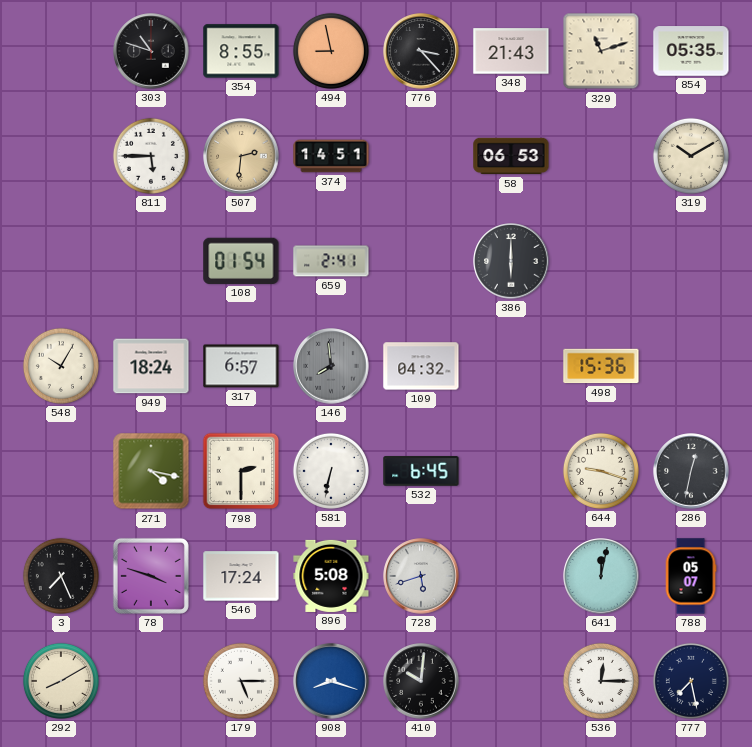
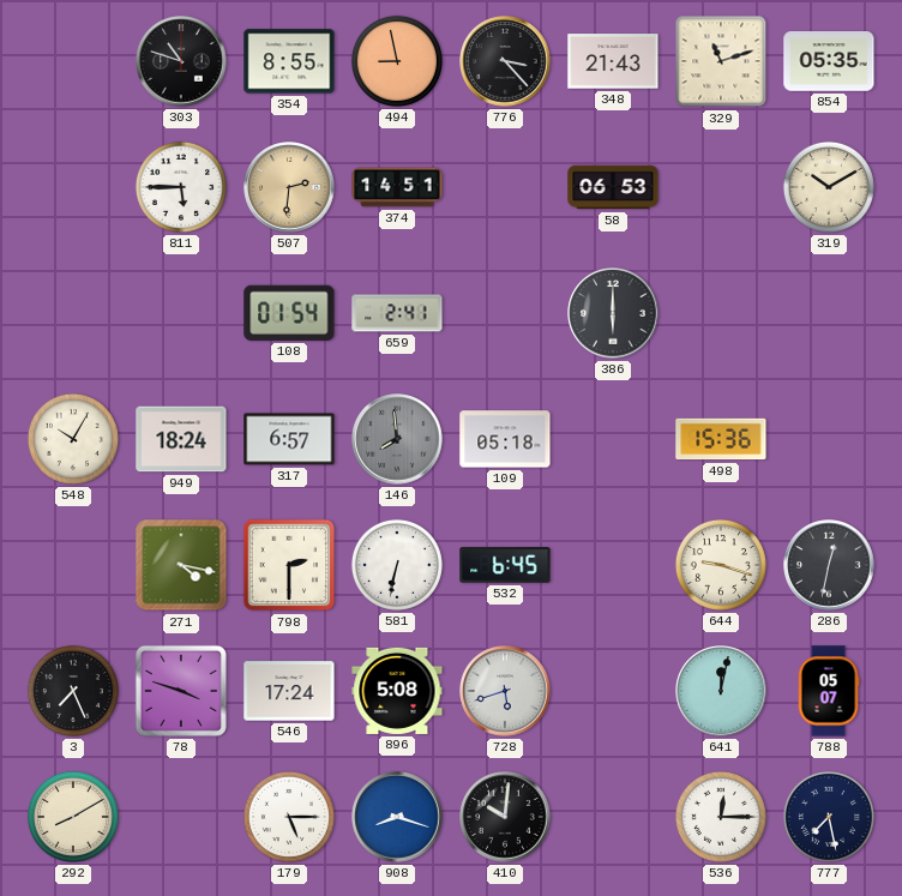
109: 04:32 -> 05:18
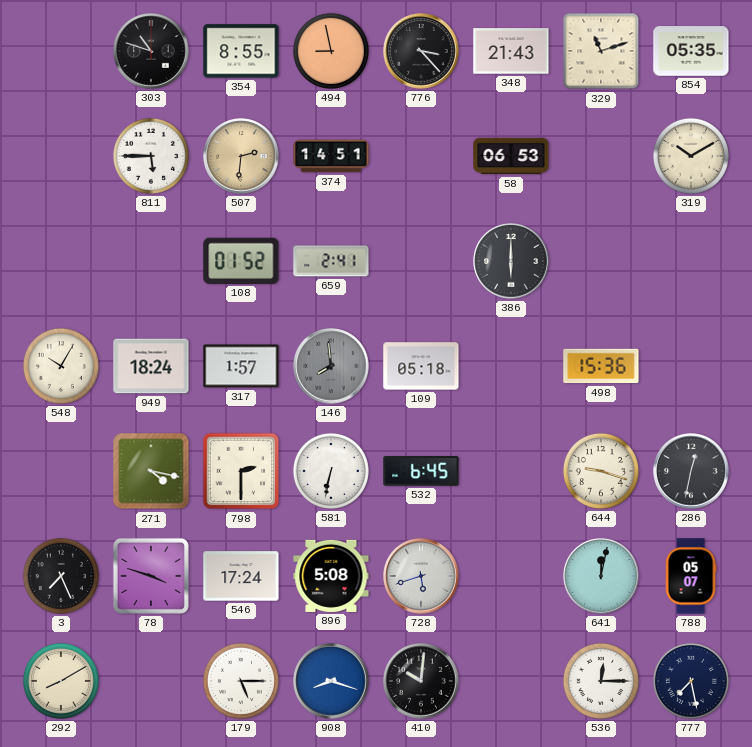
108: 01:54 -> 01:52
317: 6:57 -> 1:57
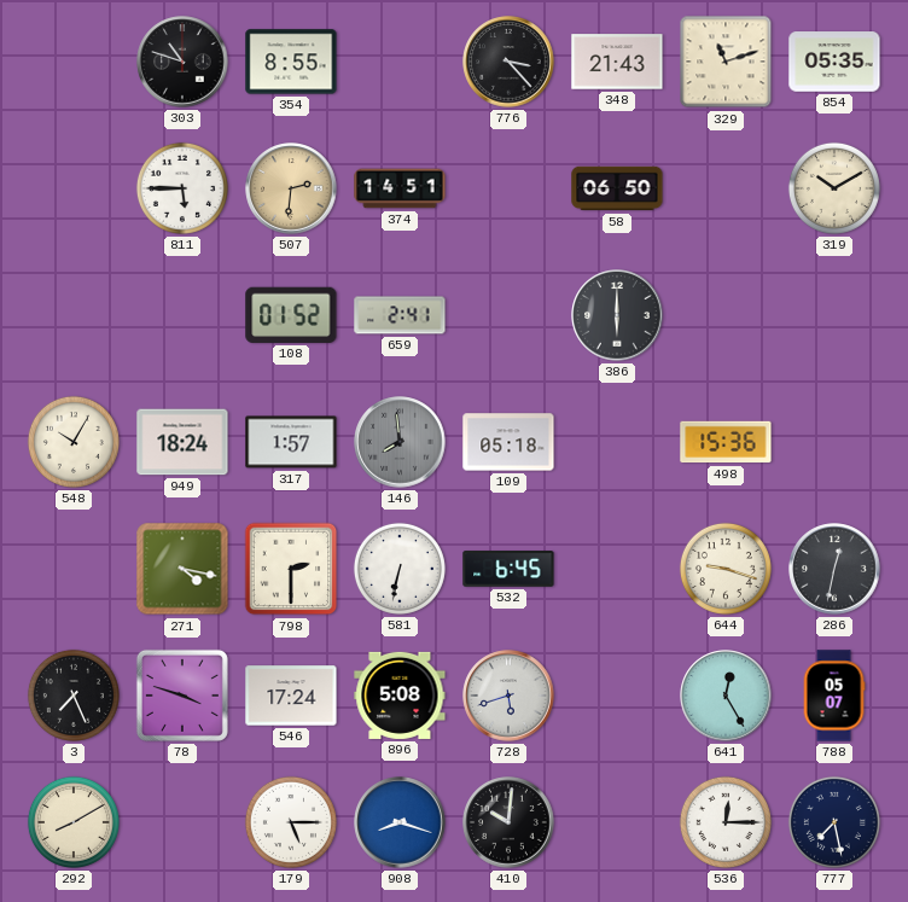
494: 8:58 -> none
58: 06:53 -> 06:50
641: 12:02 -> 12:25
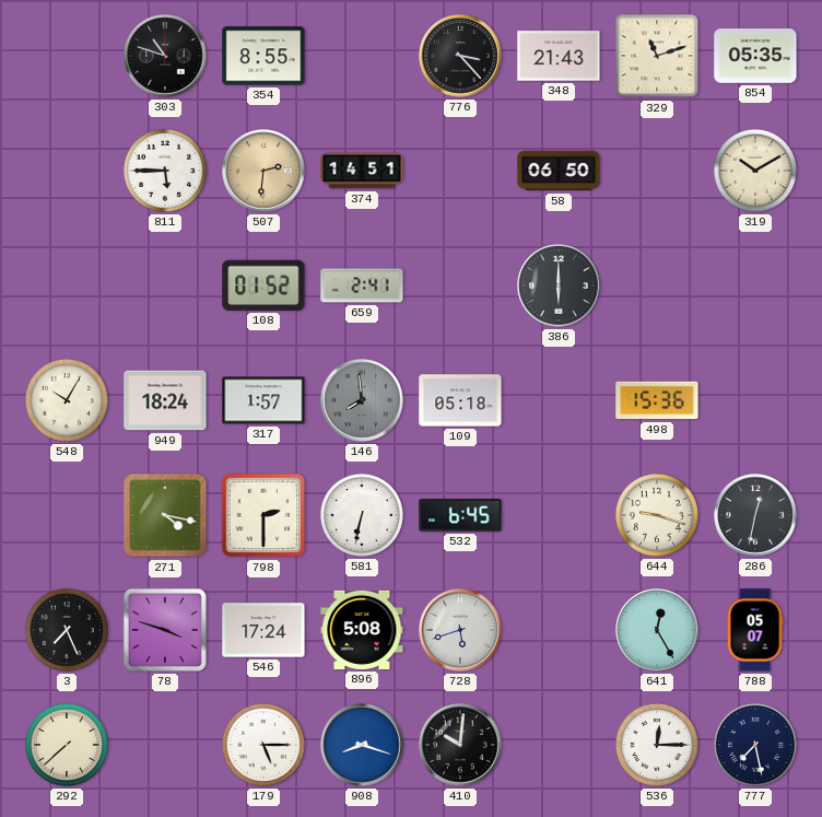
292: 8:10 -> 7:38
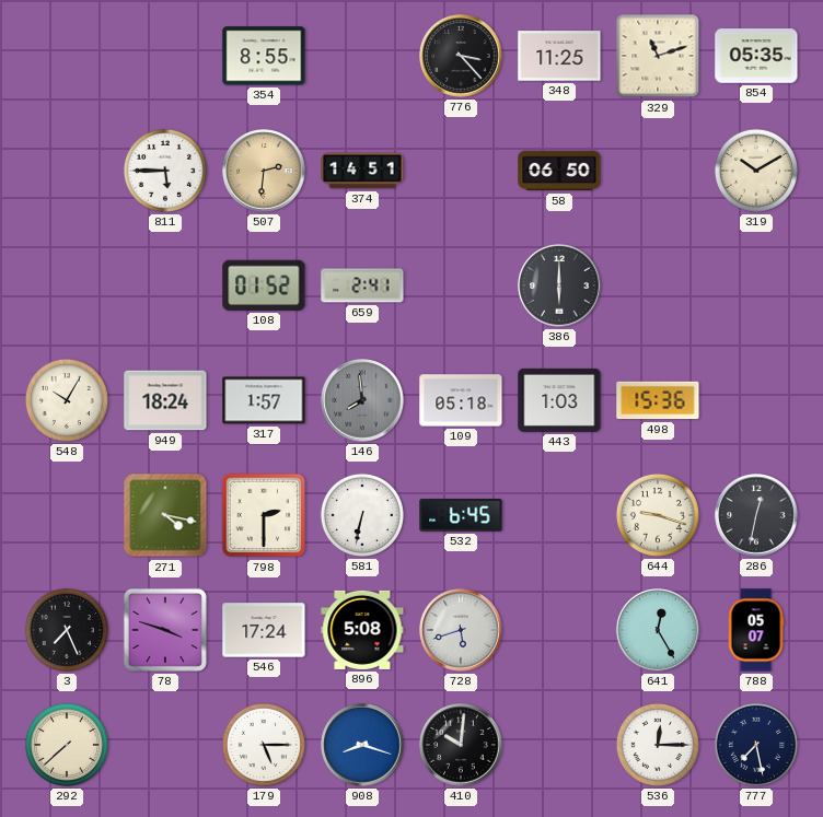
303: 10:48 -> none
348: 21:43 -> 11:25
443: none -> 1:03
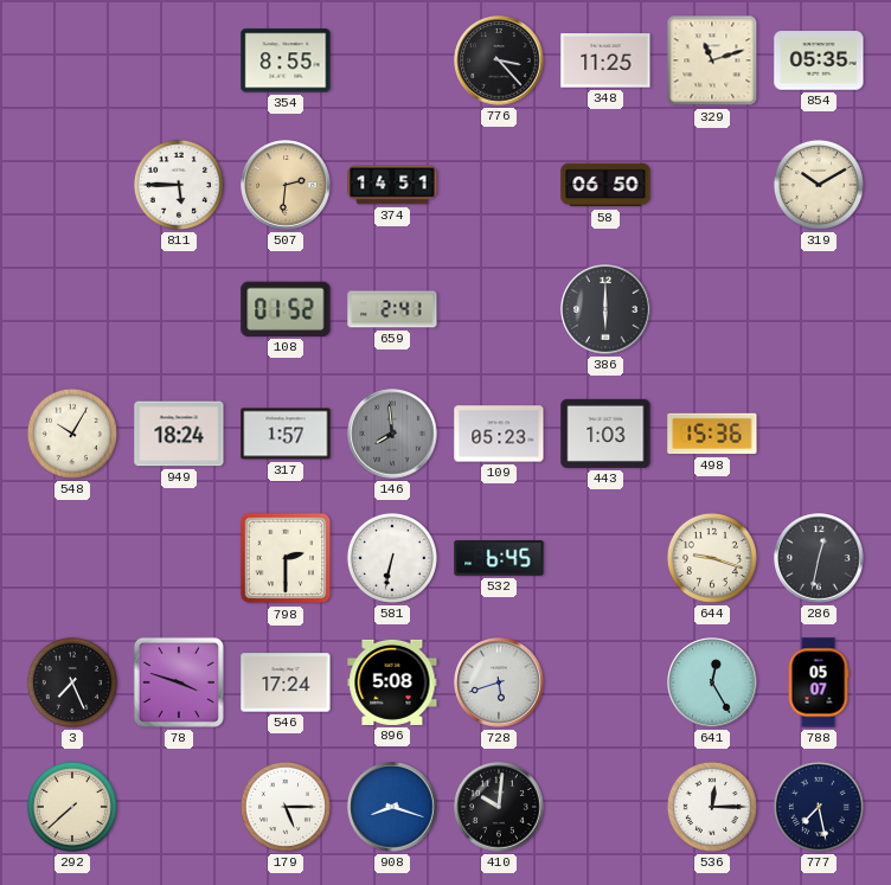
109: 05:18 -> 05:23
271: 4:17 -> none
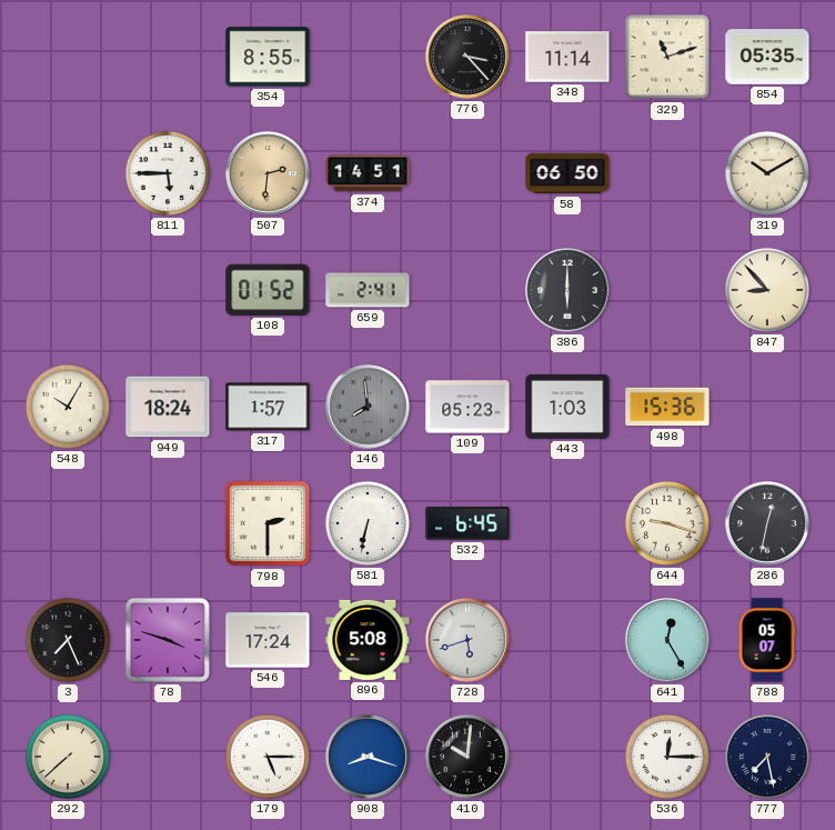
348: 11:25 -> 11:14
847: none -> 8:53
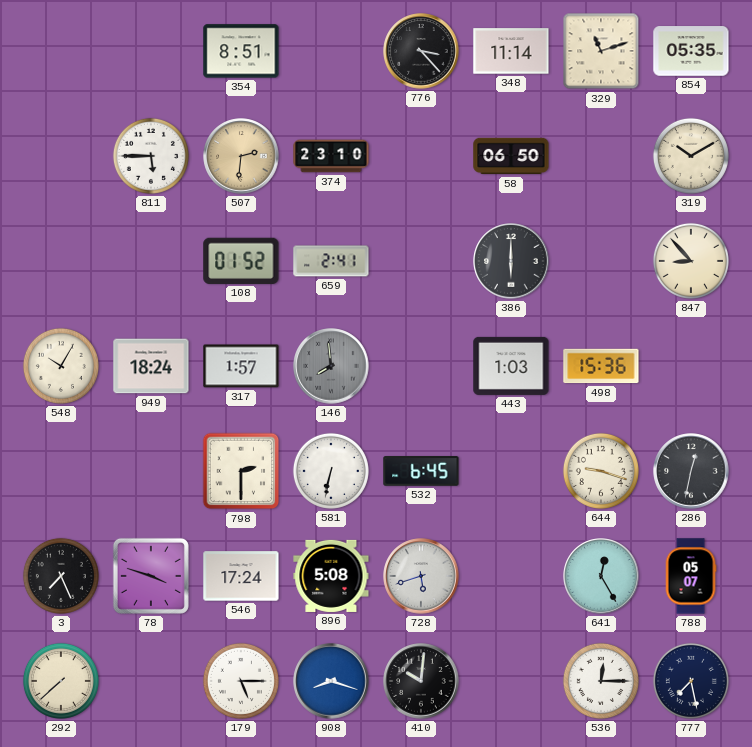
354: 8:55 -> 8:51
374: 14:51 -> 23:10
109: 05:23 -> none
